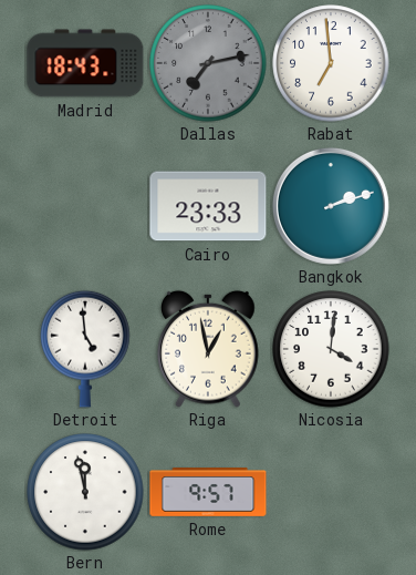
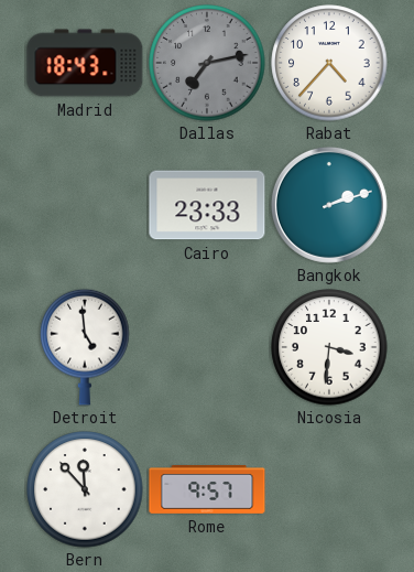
Rabat: 6:59 -> 4:37
Riga: 12:58 -> none
Nicosia: 4:01 -> 3:31
Bern: 11:58 -> 11:53
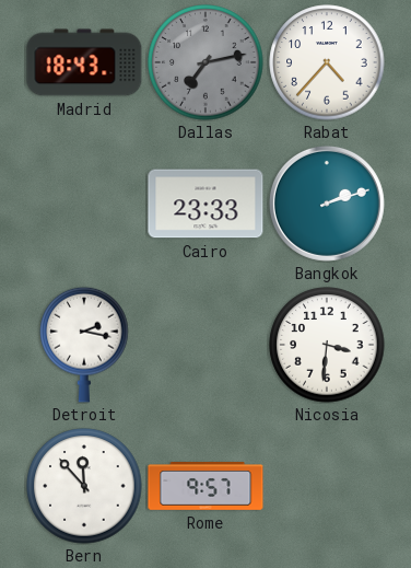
Detroit: 4:59 -> 2:17
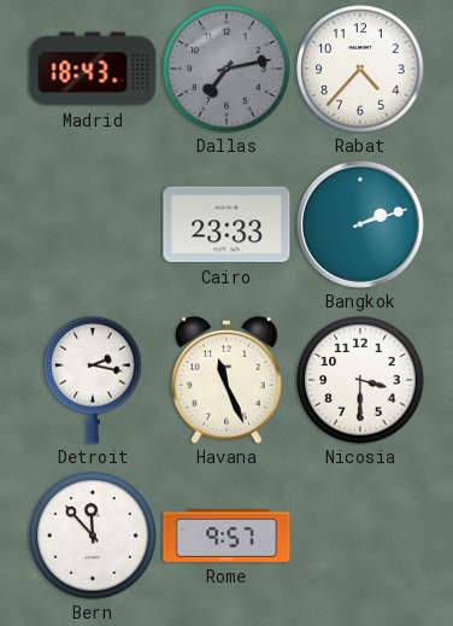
Havana: none -> 11:26
Nicosia: 3:31 -> 3:30
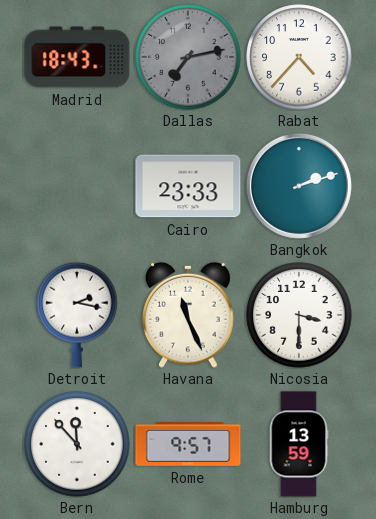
Hamburg: none -> 13:59
